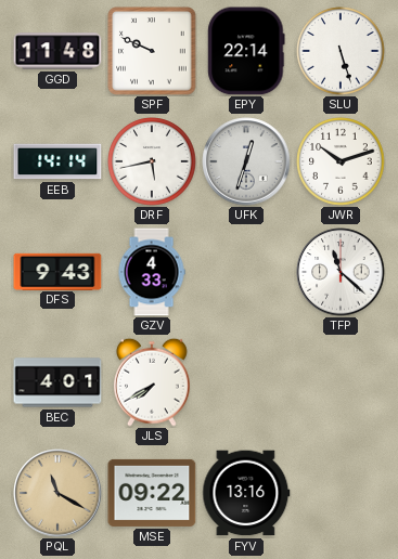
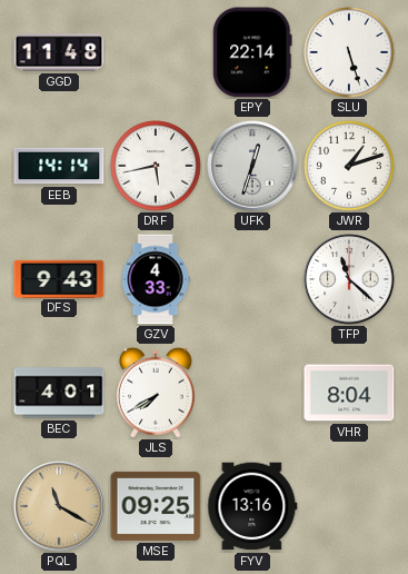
SPF: 9:49 -> none
JWR: 10:12 -> 1:12
VHR: none -> 8:04
MSE: 09:22 -> 09:25
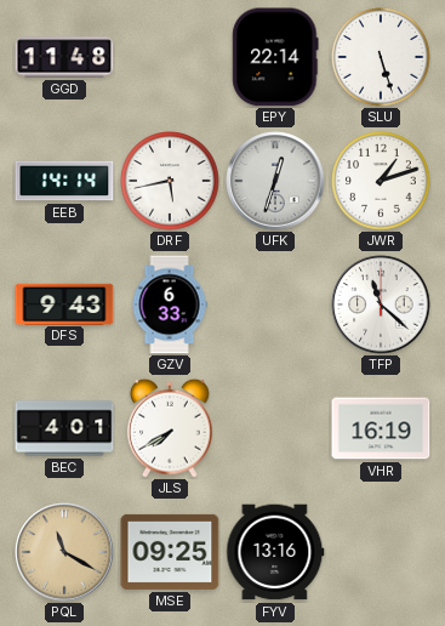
GZV: 4:33 -> 6:33
VHR: 8:04 -> 16:19
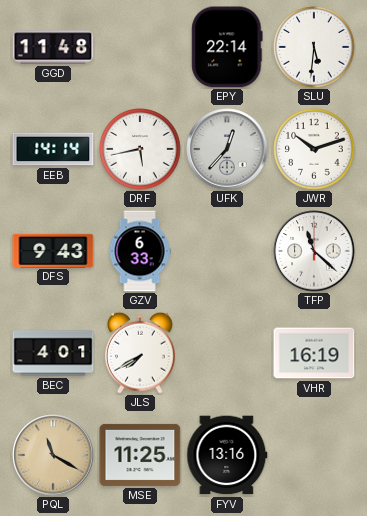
SLU: 5:27 -> 5:31
UFK: 12:33 -> 12:37
JWR: 1:12 -> 10:12
MSE: 09:25 -> 11:25
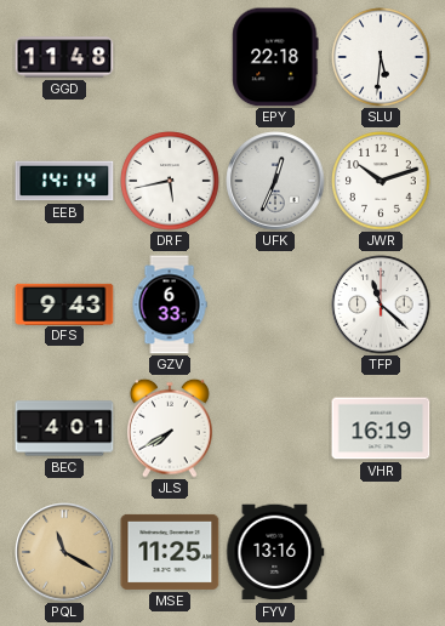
EPY: 22:14 -> 22:18
UFK: 12:37 -> 12:34
